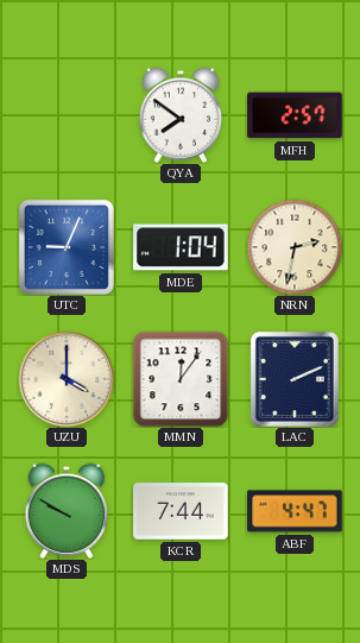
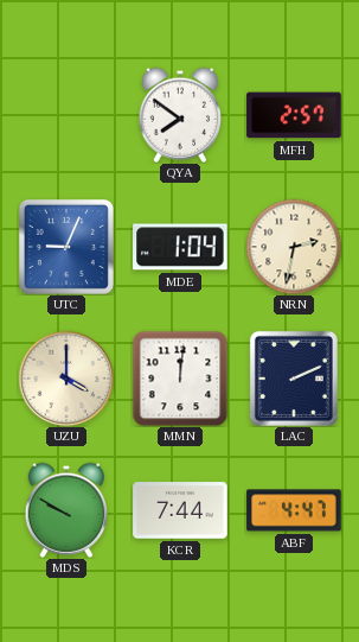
MMN: 12:06 -> 12:01
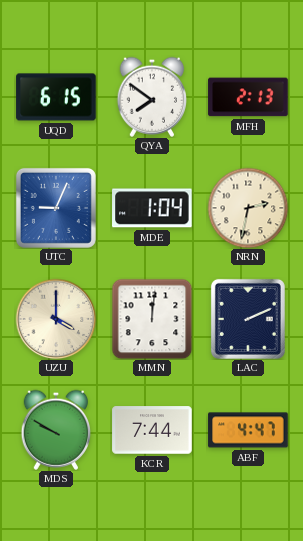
UQD: none -> 6:15
MFH: 2:57 -> 2:13
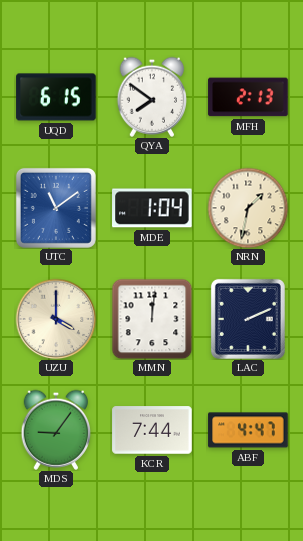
UTC: 9:04 -> 11:09
NRN: 2:32 -> 1:32
MDS: 9:50 -> 9:06
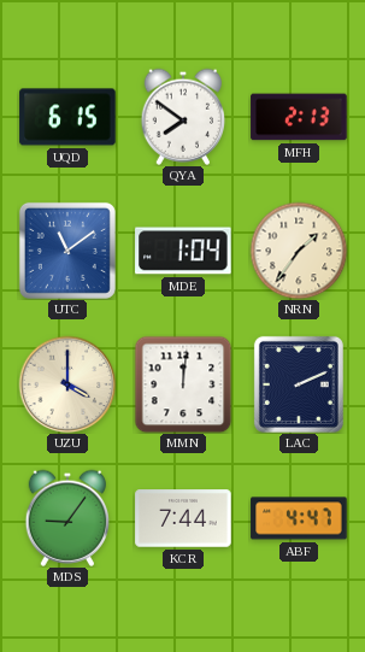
NRN: 1:32 -> 1:36
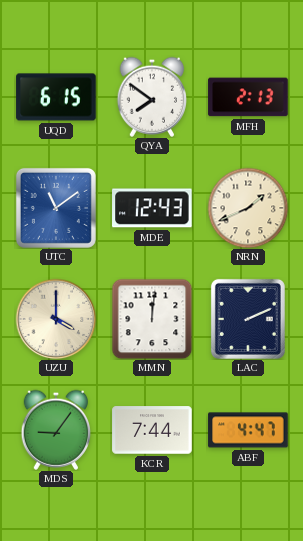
MDE: 1:04 -> 12:43
NRN: 1:36 -> 1:41
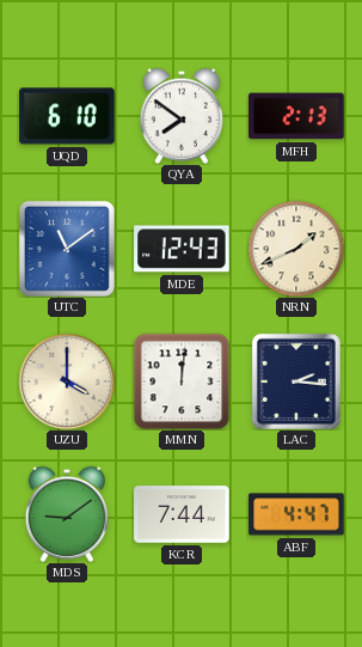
UQD: 6:15 -> 6:10
LAC: 2:11 -> 2:16
MDS: 9:06 -> 9:09
